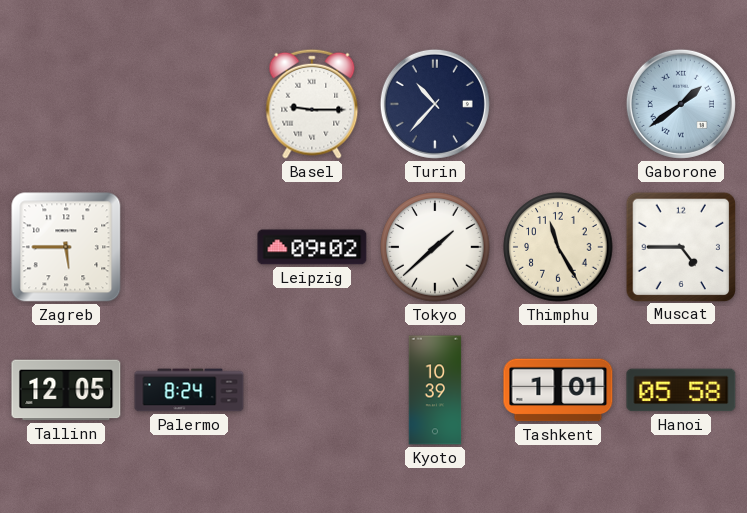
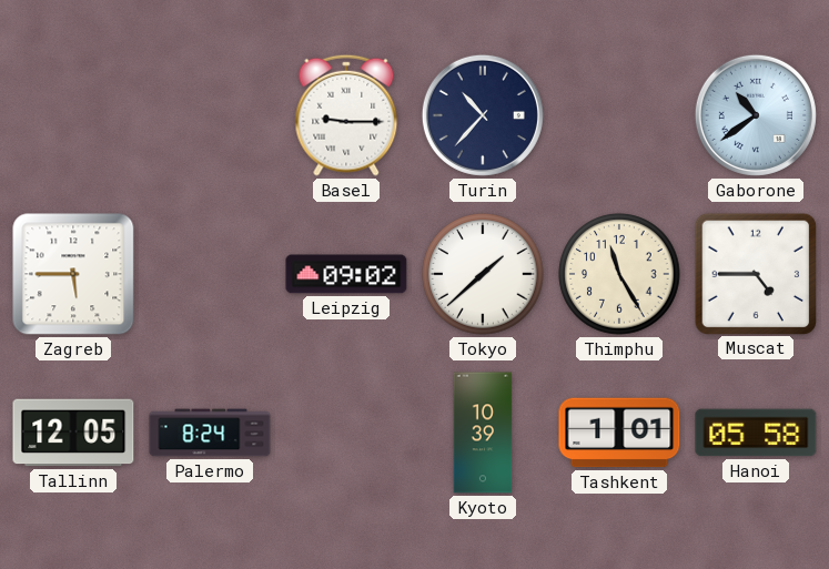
Gaborone: 1:39 -> 10:39
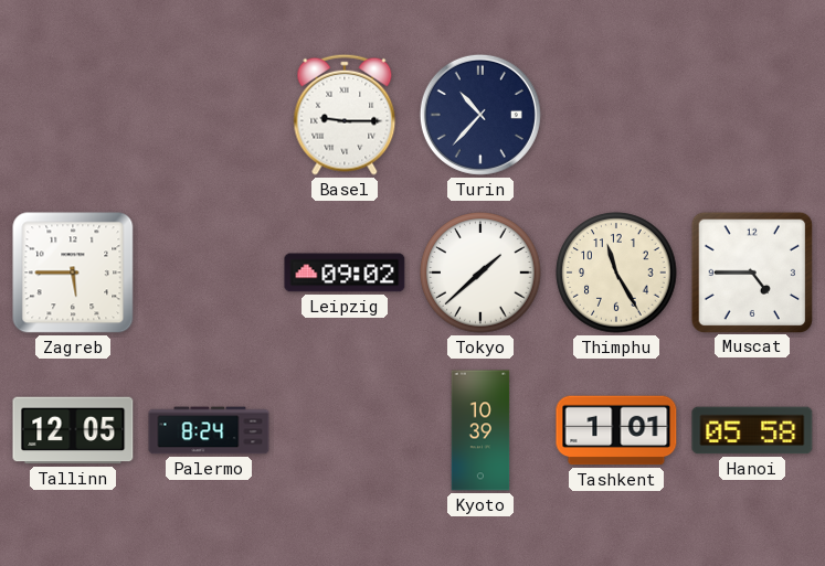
Gaborone: 10:39 -> none
